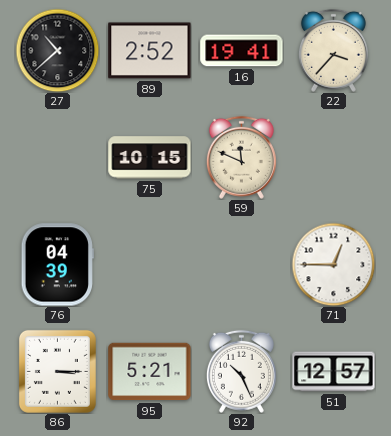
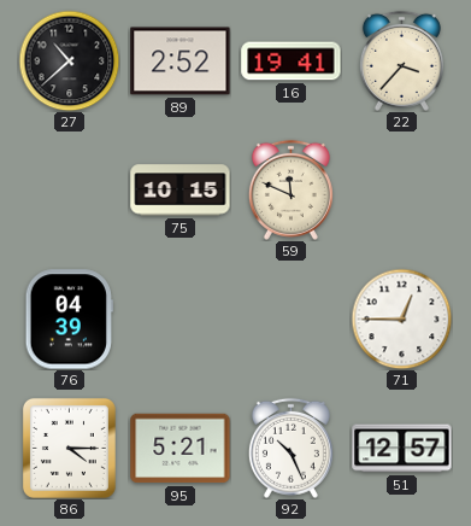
86: 3:15 -> 4:15
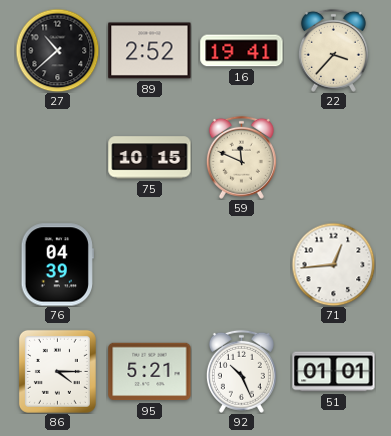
71: 12:45 -> 12:44
51: 12:57 -> 01:01
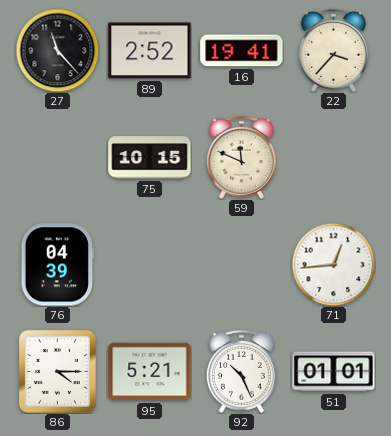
27: 10:38 -> 11:23
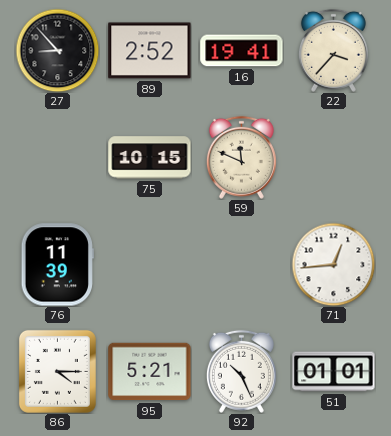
27: 11:23 -> 8:53
76: 04:39 -> 11:39
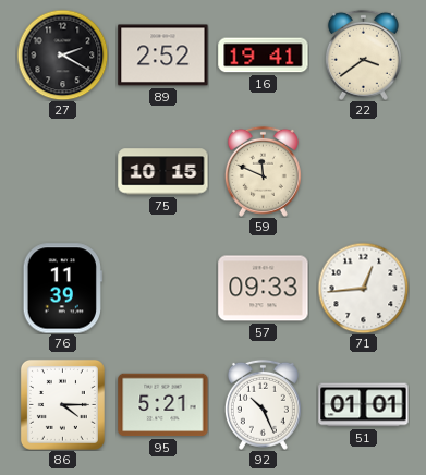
27: 8:53 -> 2:20
22: 3:37 -> 3:39
57: none -> 09:33
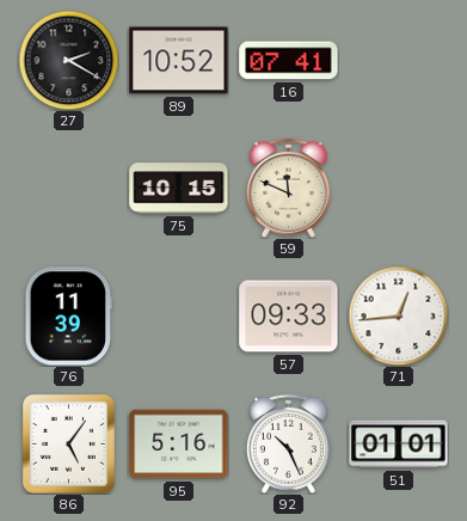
89: 2:52 -> 10:52
16: 19:41 -> 07:41
22: 3:39 -> none
86: 4:15 -> 5:06
95: 5:21 -> 5:16
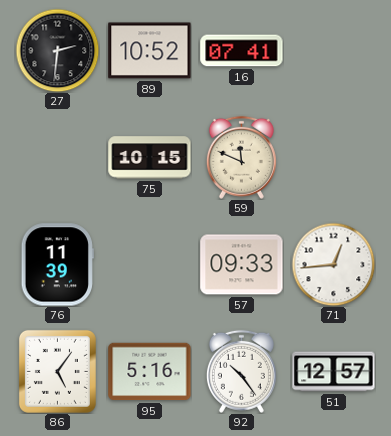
27: 2:20 -> 2:31
92: 10:26 -> 10:24
51: 01:01 -> 12:57
